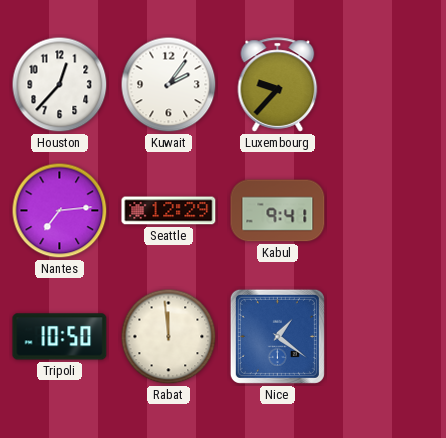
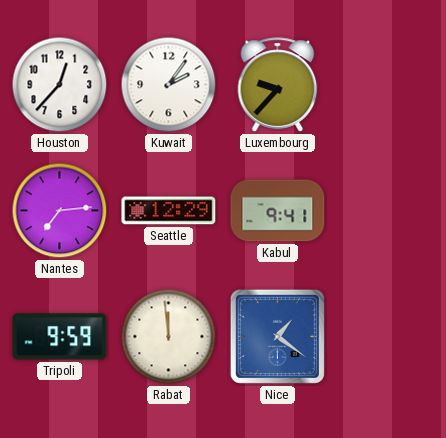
Tripoli: 10:50 -> 9:59
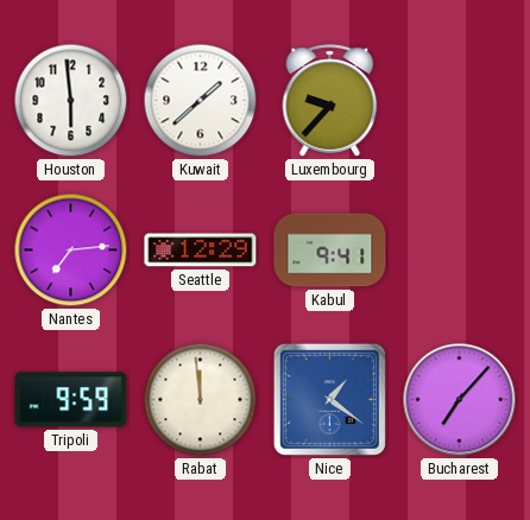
Houston: 12:37 -> 5:59
Kuwait: 2:06 -> 1:38
Bucharest: none -> 7:07
